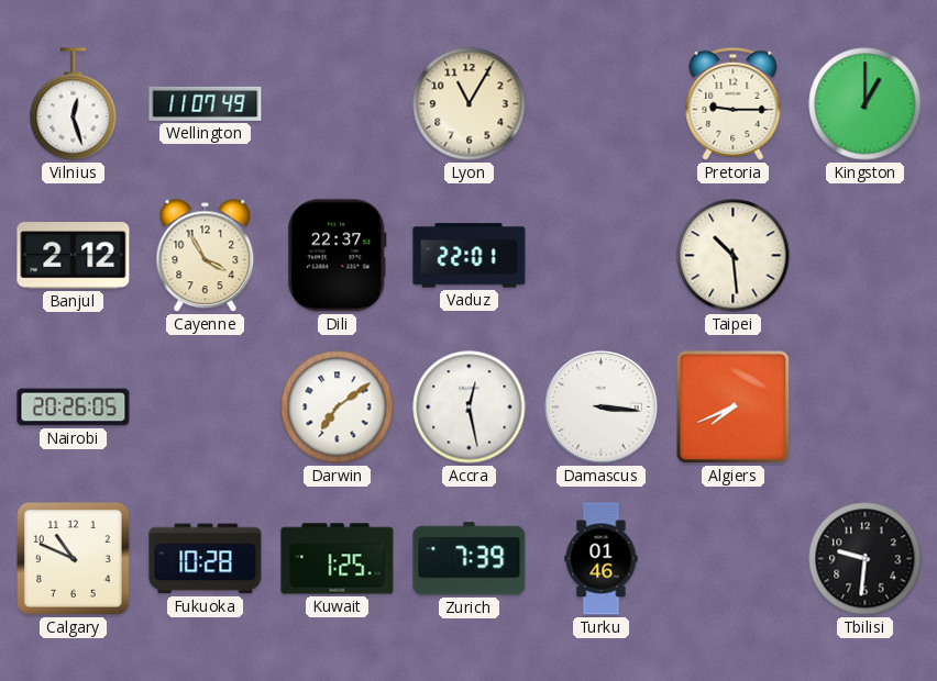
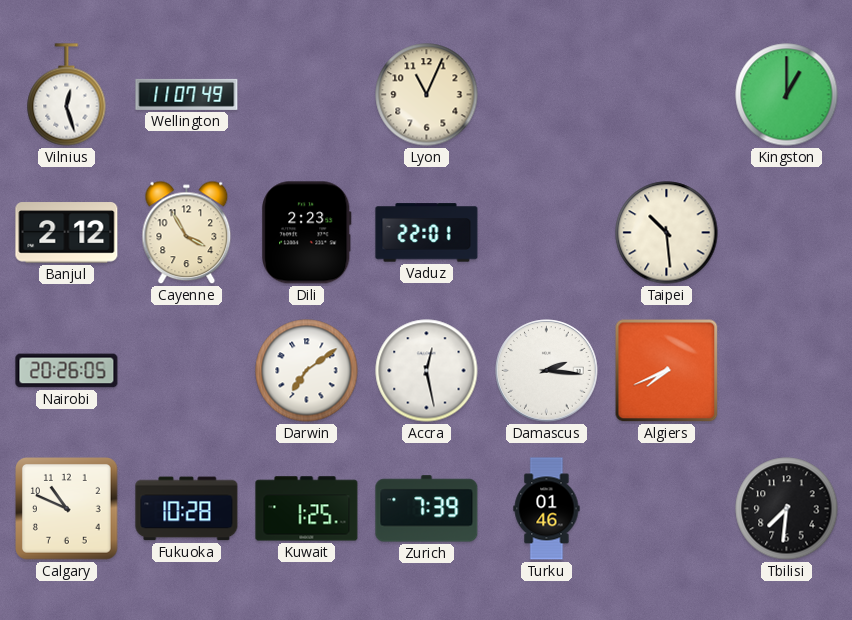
Lyon: 11:05 -> 11:04
Pretoria: 9:15 -> none
Dili: 22:37 -> 2:23
Damascus: 3:16 -> 2:16
Tbilisi: 9:31 -> 7:31
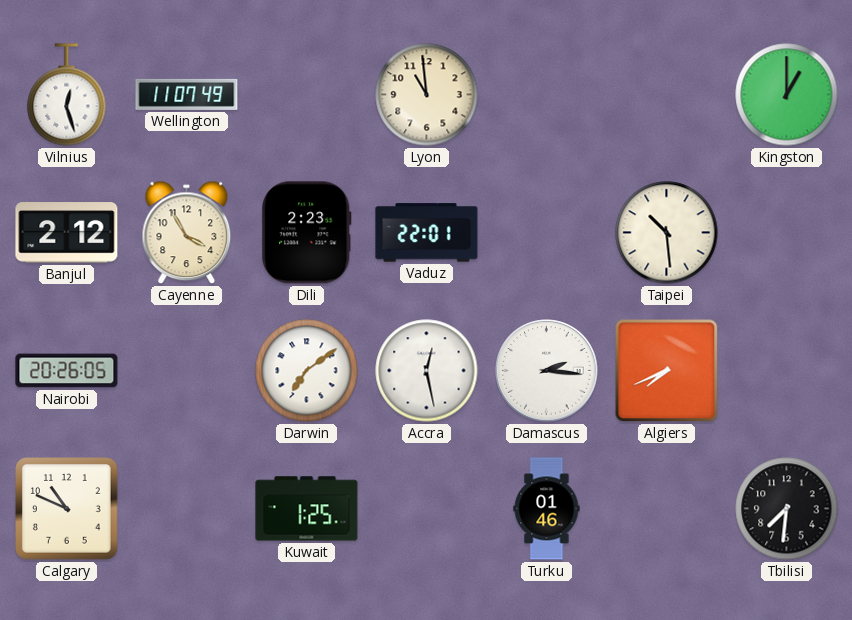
Lyon: 11:04 -> 10:59
Fukuoka: 10:28 -> none
Zurich: 7:39 -> none
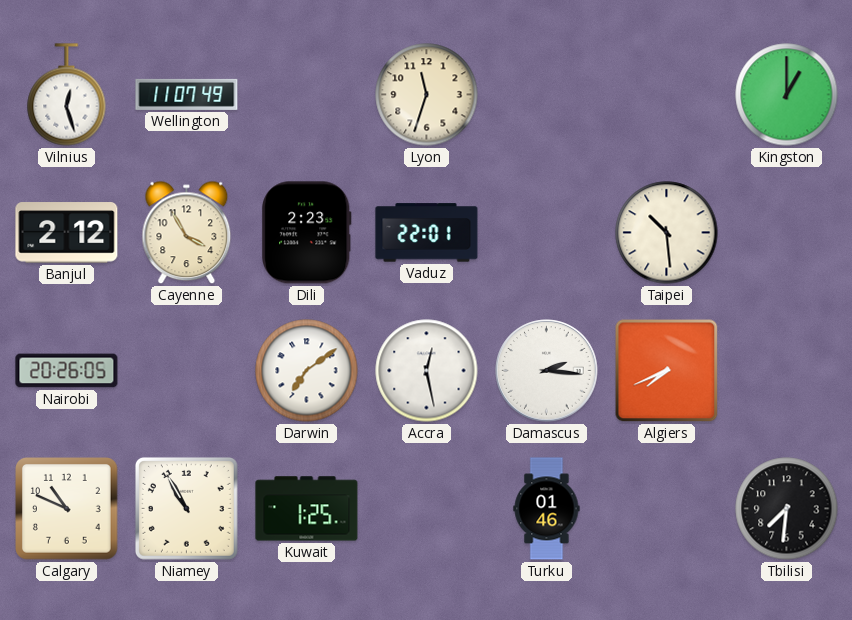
Lyon: 10:59 -> 11:33
Niamey: none -> 10:55
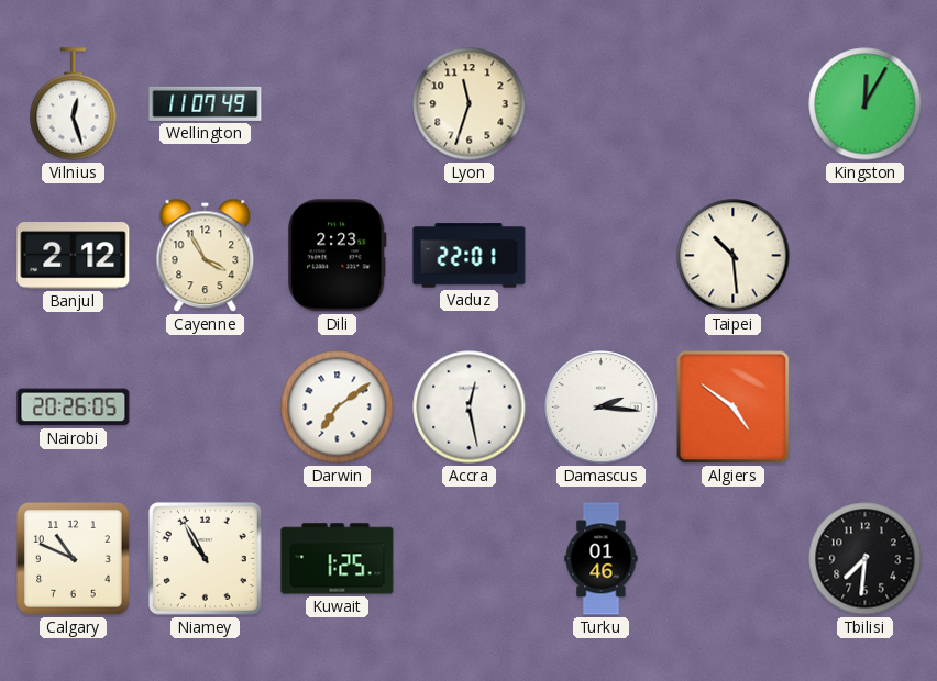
Kingston: 1:00 -> 12:05
Algiers: 7:41 -> 4:51
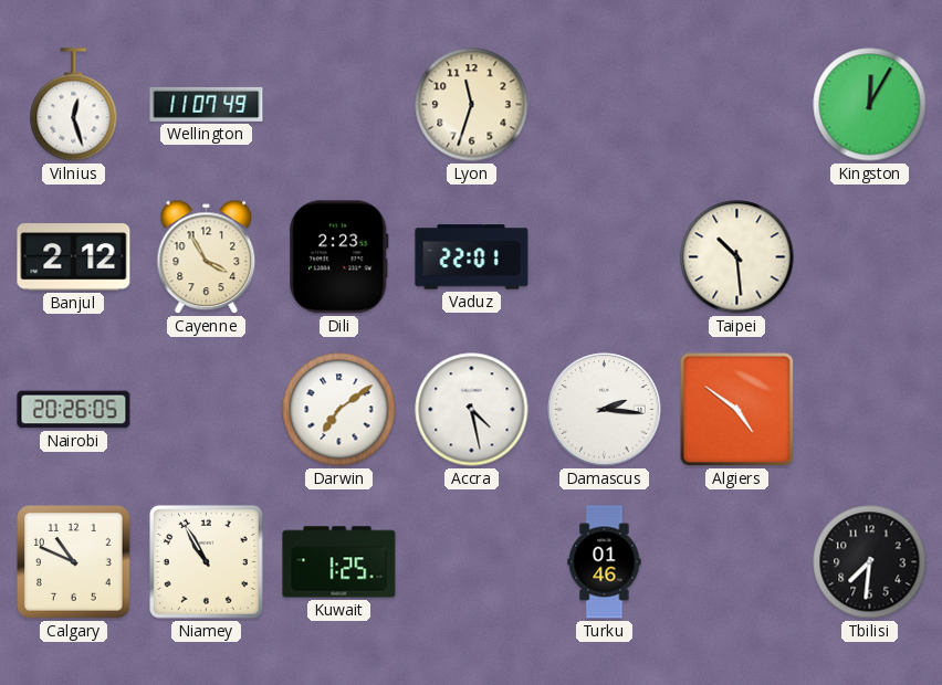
Accra: 12:28 -> 4:28
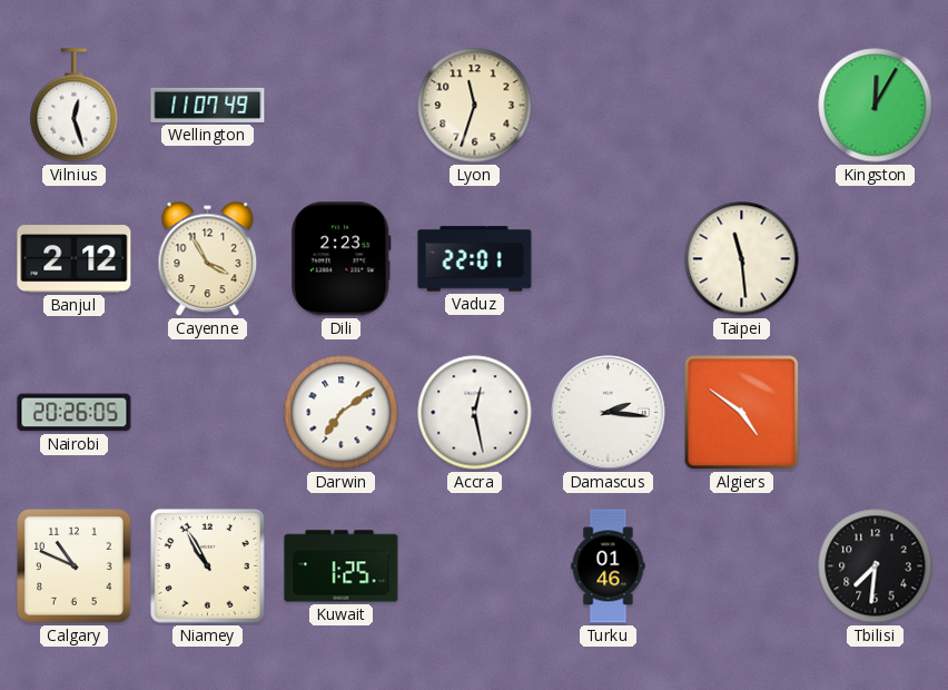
Taipei: 10:29 -> 11:29
Accra: 4:28 -> 12:28
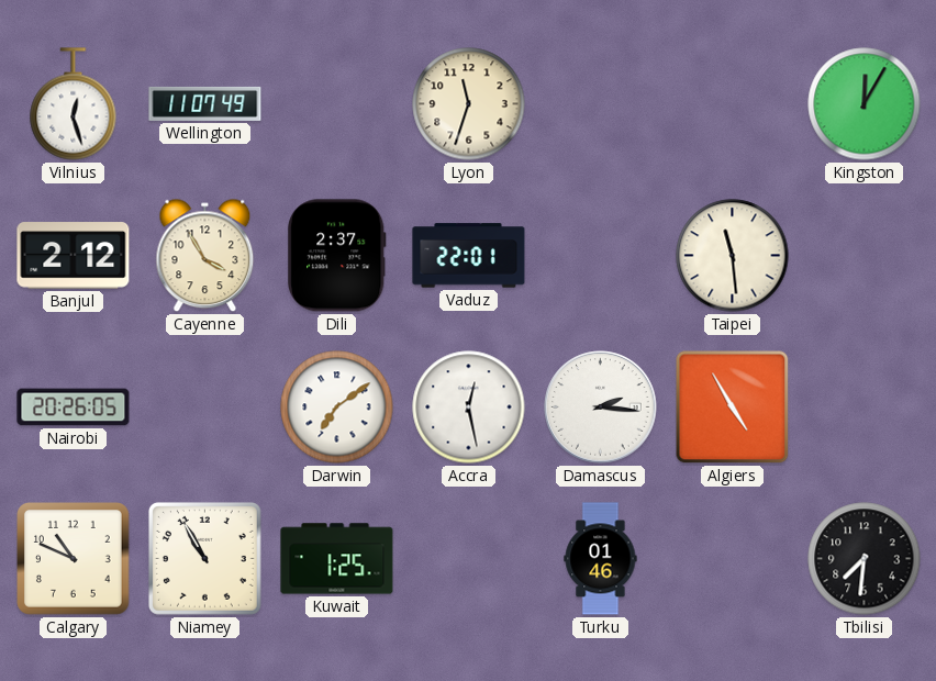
Dili: 2:23 -> 2:37
Algiers: 4:51 -> 4:55
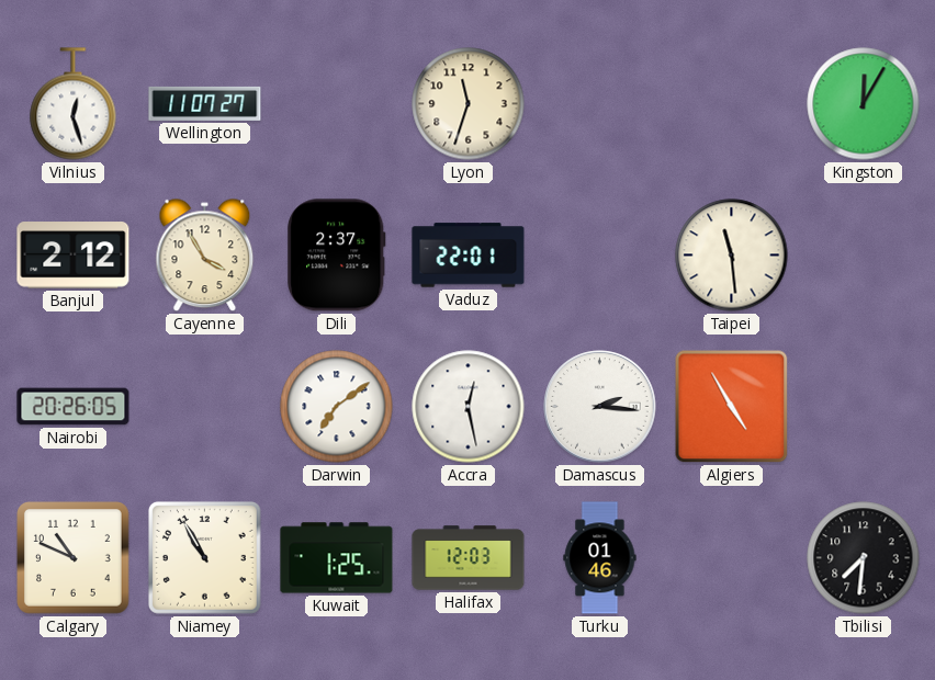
Wellington: 11:07:49 -> 11:07:27
Halifax: none -> 12:03
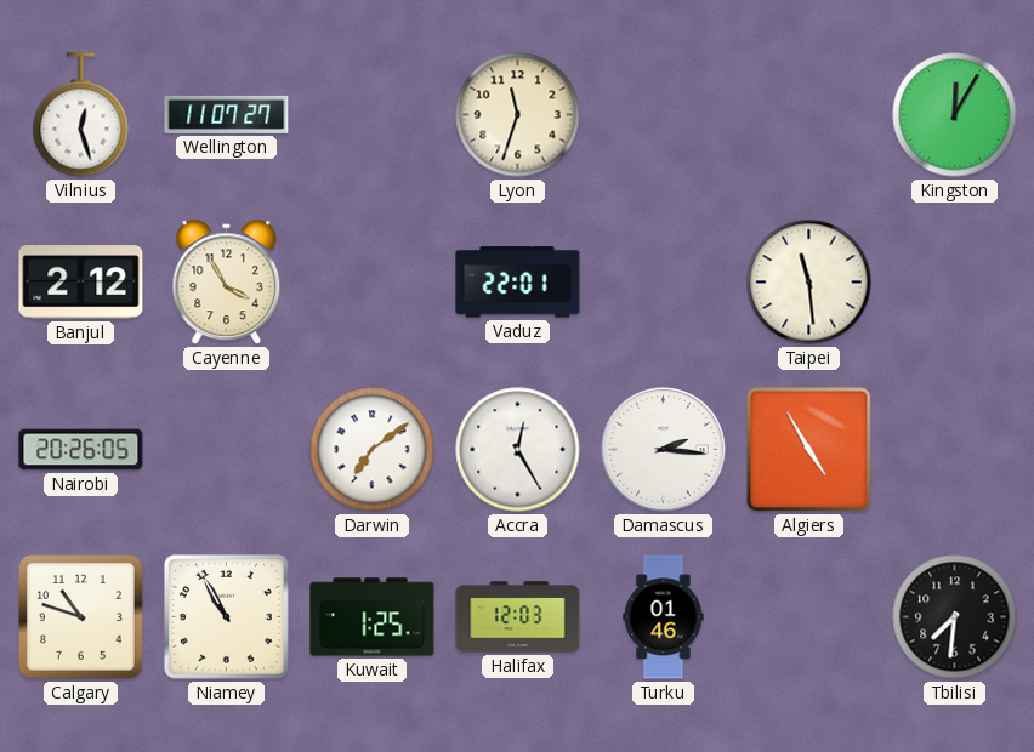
Dili: 2:37 -> none
Accra: 12:28 -> 12:25
Calgary: 10:49 -> 10:48
